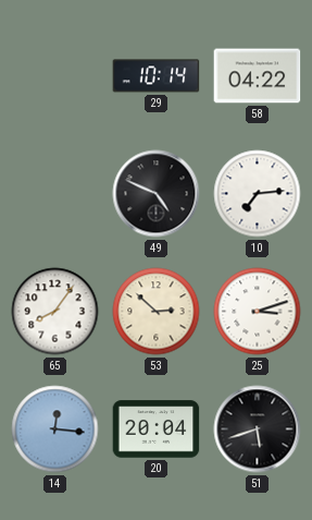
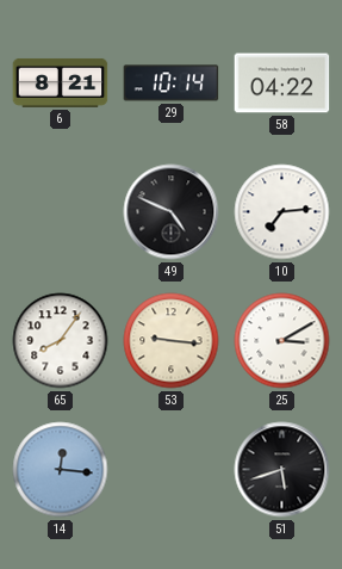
6: none -> 8:21
53: 2:52 -> 9:16
25: 3:12 -> 3:10
20: 20:04 -> none
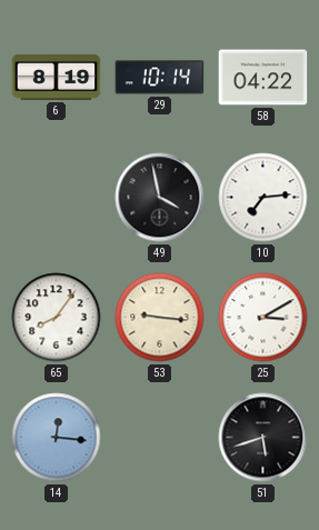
6: 8:21 -> 8:19
49: 4:49 -> 3:58
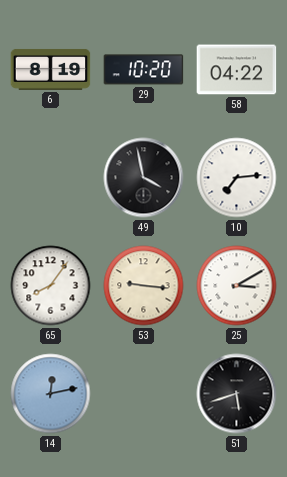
29: 10:14 -> 10:20
14: 12:16 -> 12:13
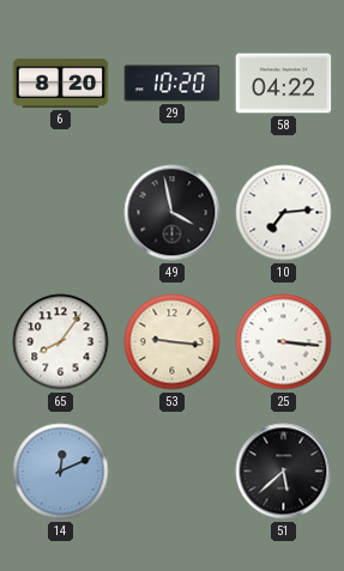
6: 8:19 -> 8:20
25: 3:10 -> 3:16
14: 12:13 -> 12:11
51: 5:42 -> 5:38
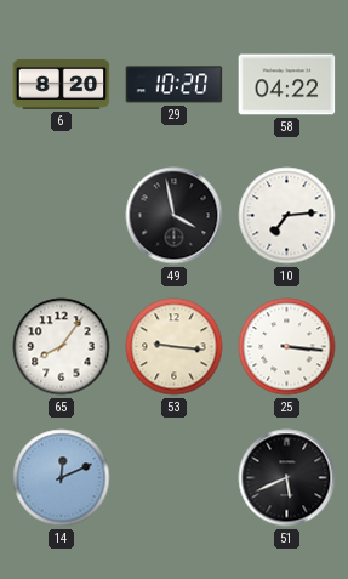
51: 5:38 -> 5:41
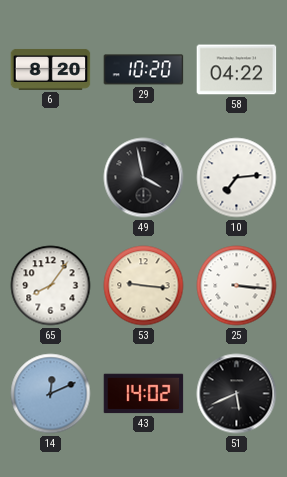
43: none -> 14:02
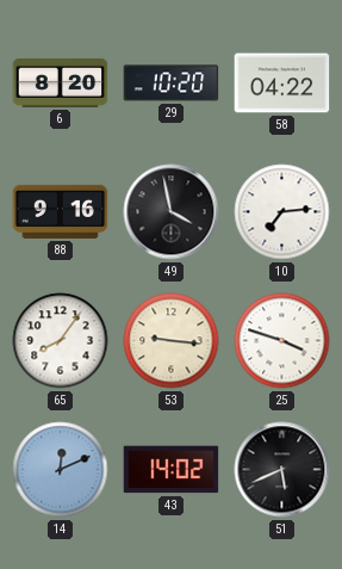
88: none -> 9:16
25: 3:16 -> 3:48
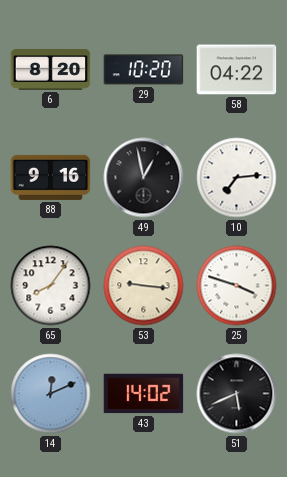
49: 3:58 -> 12:58
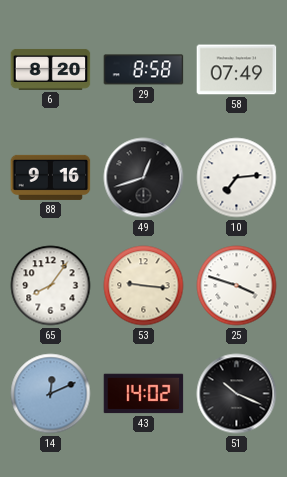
29: 10:20 -> 8:58
58: 04:22 -> 07:49
49: 12:58 -> 12:42
51: 5:41 -> 10:19
